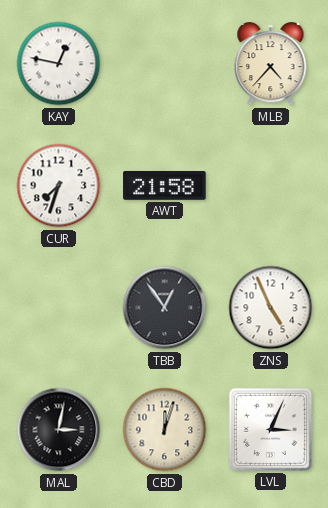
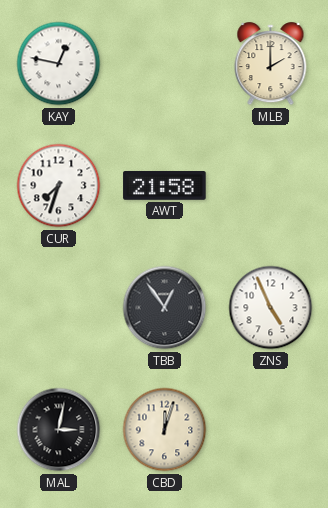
MLB: 4:37 -> 2:00
LVL: 3:04 -> none
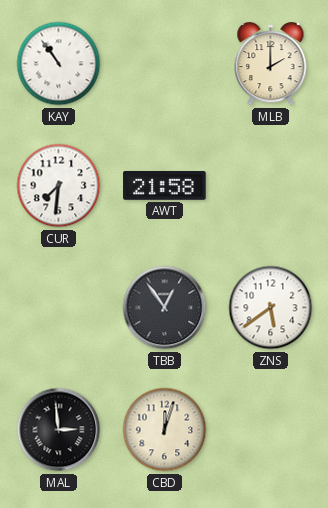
KAY: 12:47 -> 10:54
CUR: 7:33 -> 7:31
ZNS: 4:56 -> 5:39
MAL: 3:02 -> 2:59
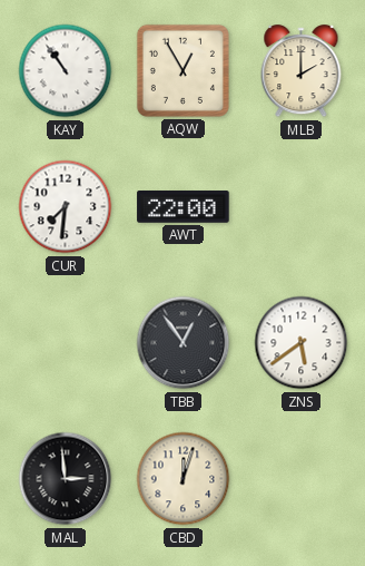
AQW: none -> 12:55
AWT: 21:58 -> 22:00
